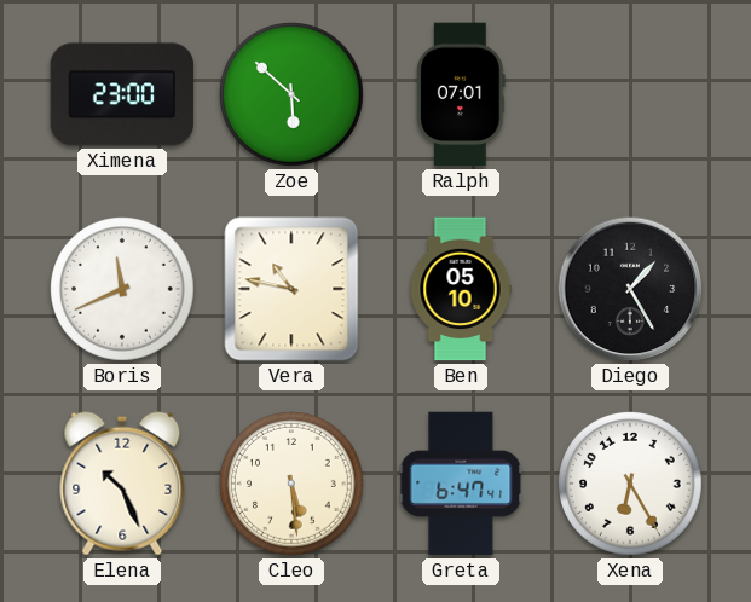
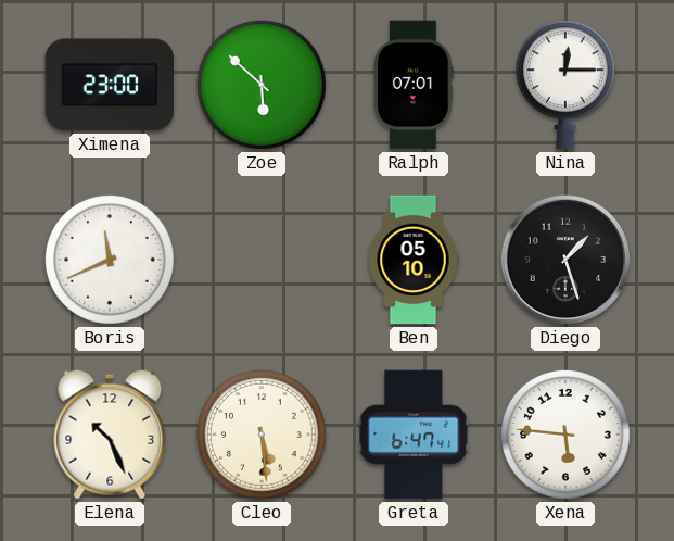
Nina: none -> 12:15
Vera: 10:47 -> none
Diego: 1:25 -> 1:27
Xena: 6:25 -> 5:46
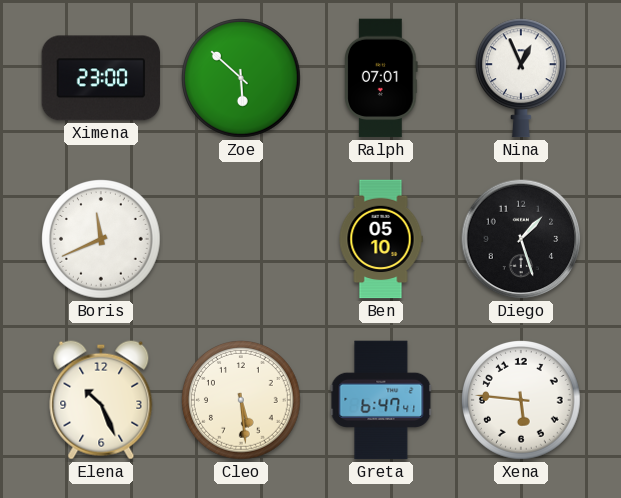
Nina: 12:15 -> 12:56
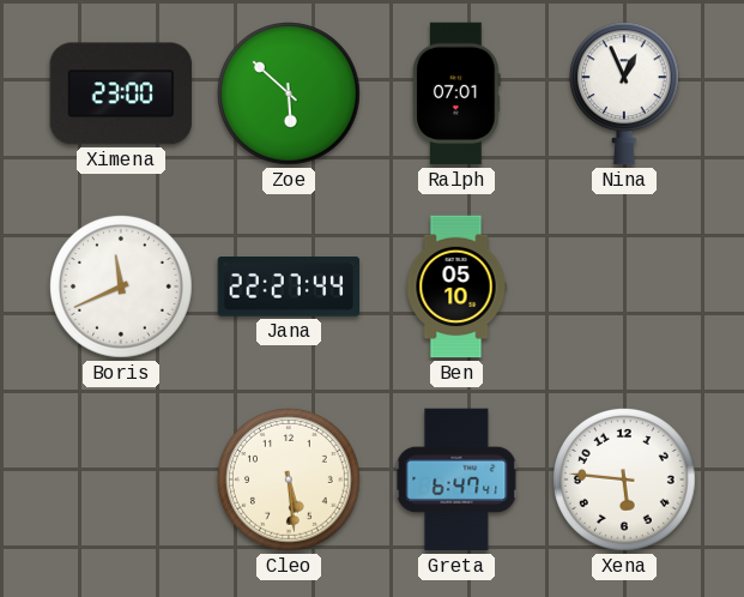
Jana: none -> 22:27
Diego: 1:27 -> none
Elena: 10:26 -> none
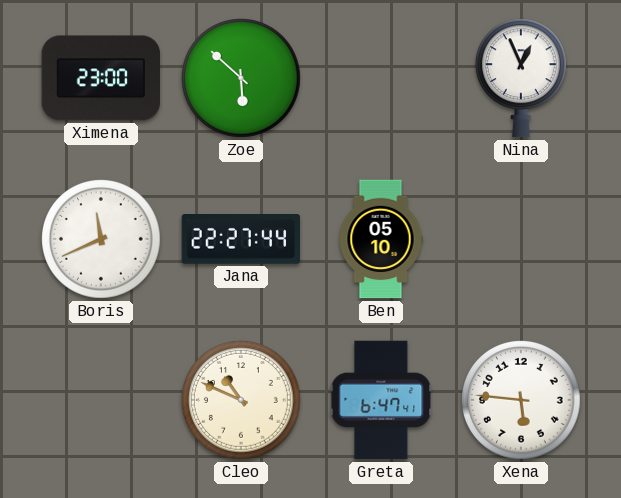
Ralph: 07:01 -> none
Cleo: 5:29 -> 10:49
